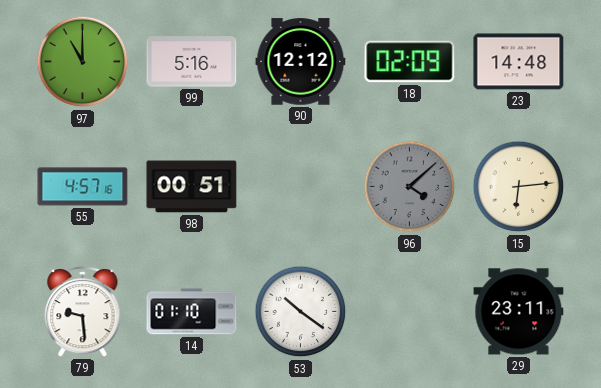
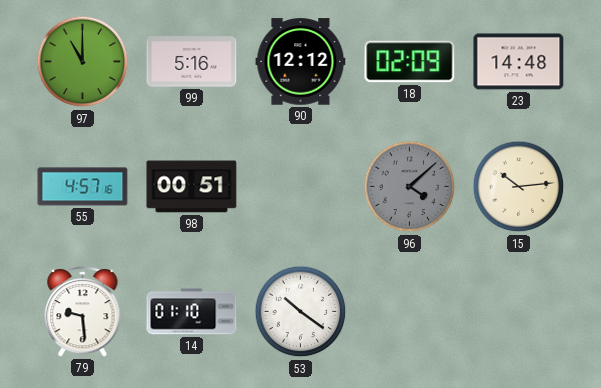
15: 6:14 -> 10:14
29: 23:11 -> none
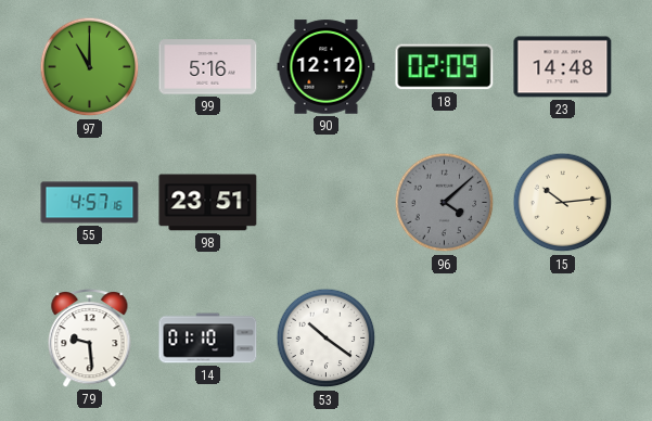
98: 00:51 -> 23:51
